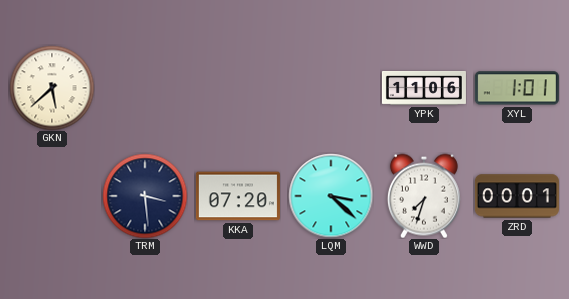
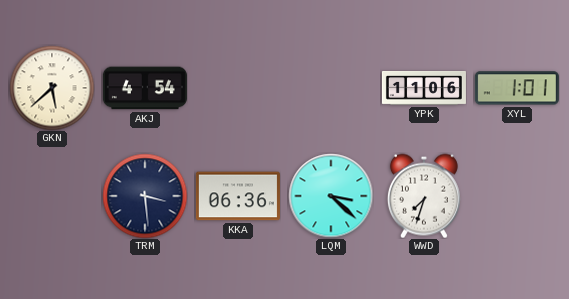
AKJ: none -> 4:54
KKA: 07:20 -> 06:36
ZRD: 00:01 -> none
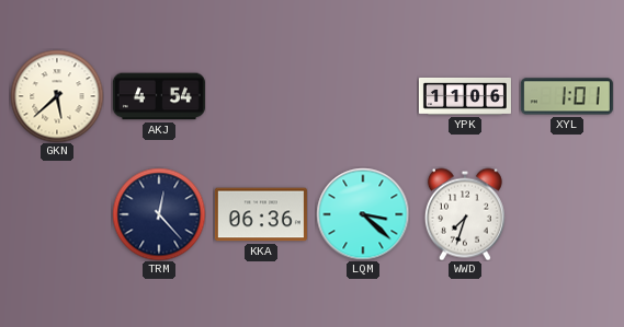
TRM: 3:29 -> 12:23
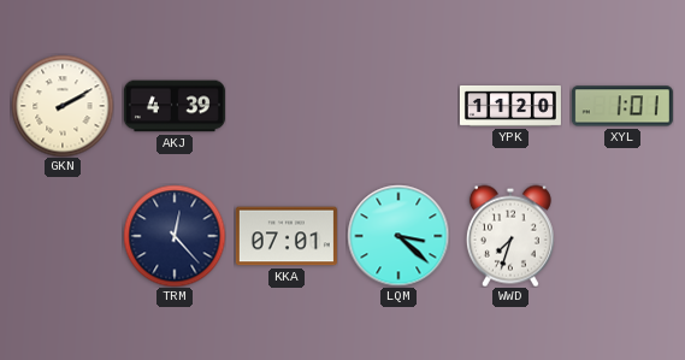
GKN: 5:38 -> 2:10
AKJ: 4:54 -> 4:39
YPK: 11:06 -> 11:20
KKA: 06:36 -> 07:01
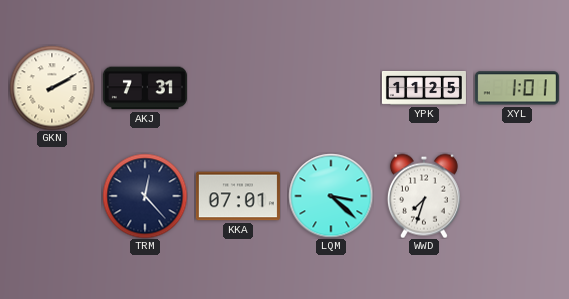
AKJ: 4:39 -> 7:31
YPK: 11:20 -> 11:25
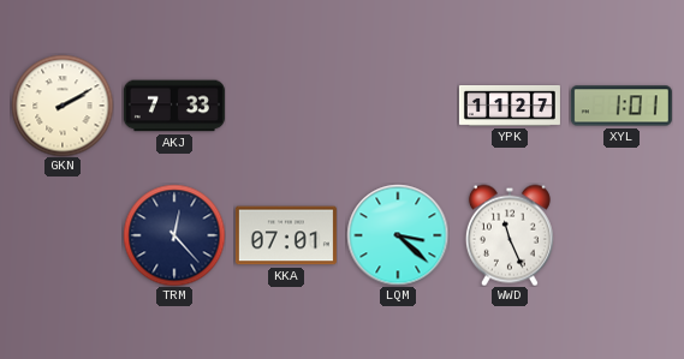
AKJ: 7:31 -> 7:33
YPK: 11:25 -> 11:27
WWD: 7:33 -> 11:26
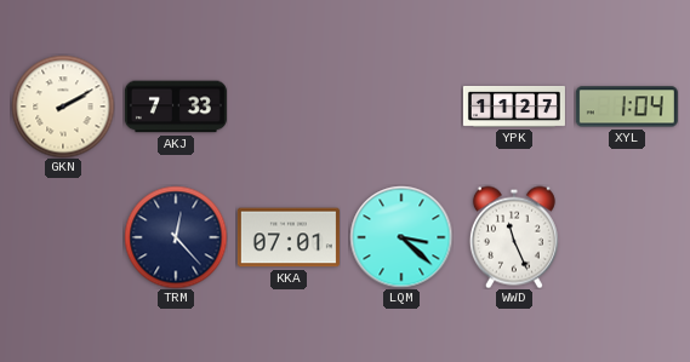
XYL: 1:01 -> 1:04
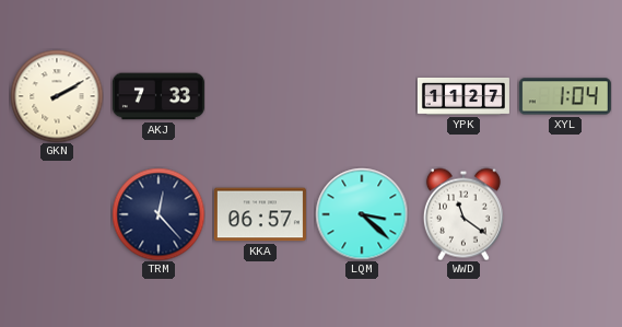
KKA: 07:01 -> 06:57
WWD: 11:26 -> 11:21
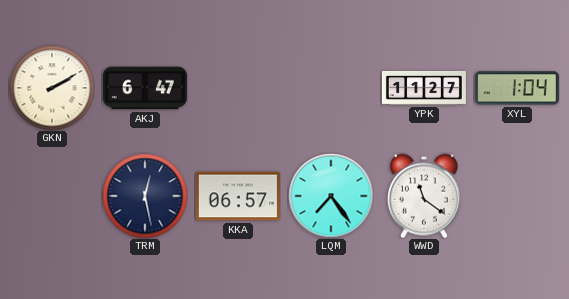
AKJ: 7:33 -> 6:47
TRM: 12:23 -> 12:28
LQM: 3:22 -> 7:24
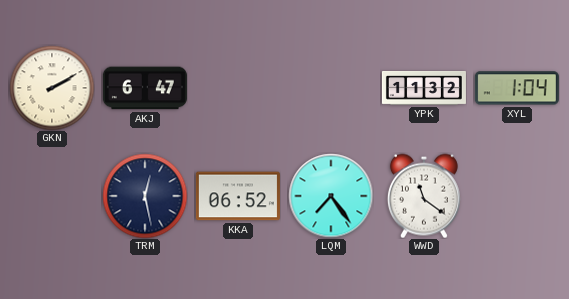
YPK: 11:27 -> 11:32
KKA: 06:57 -> 06:52
